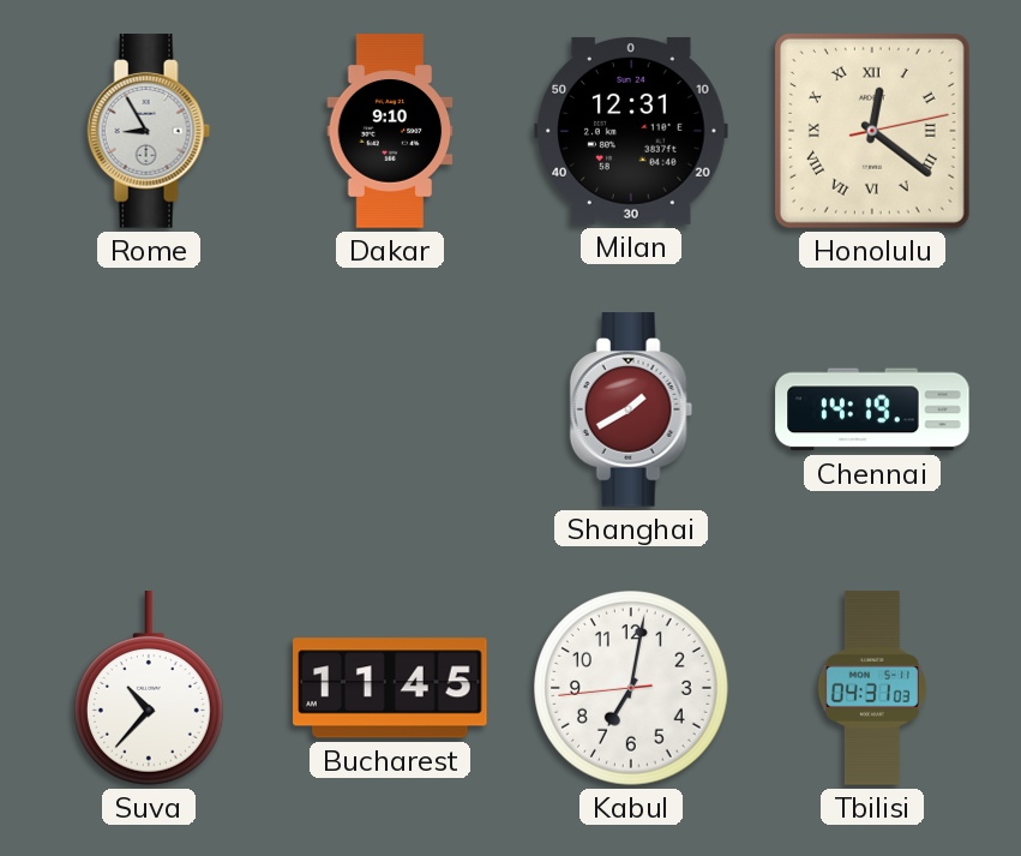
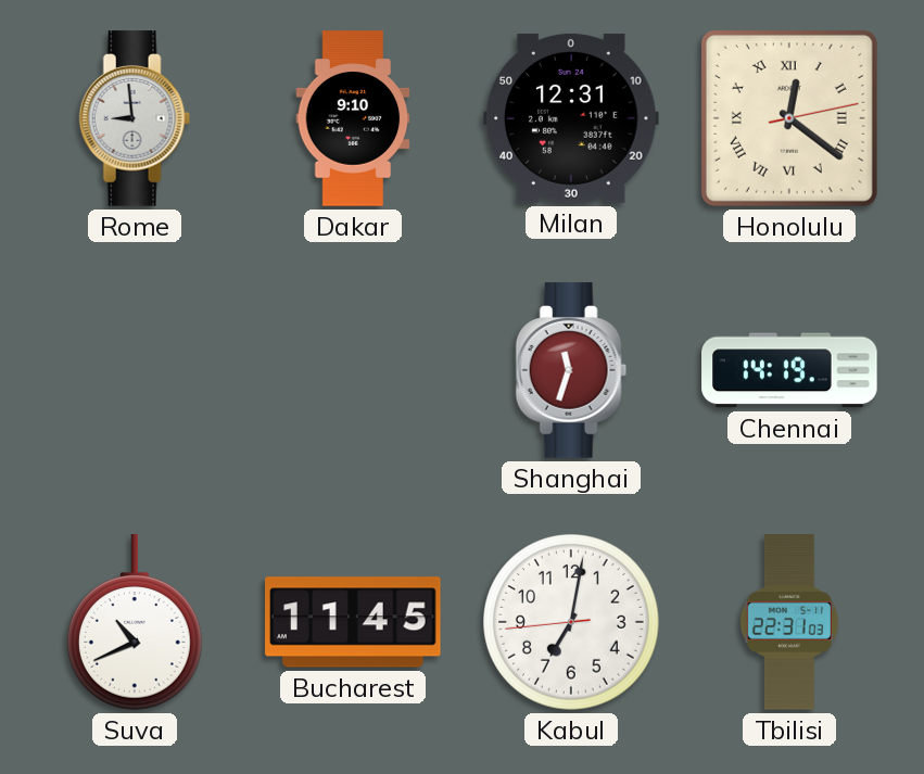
Rome: 8:55 -> 8:59
Shanghai: 1:40 -> 11:33
Suva: 10:37 -> 10:41
Tbilisi: 04:31 -> 22:31
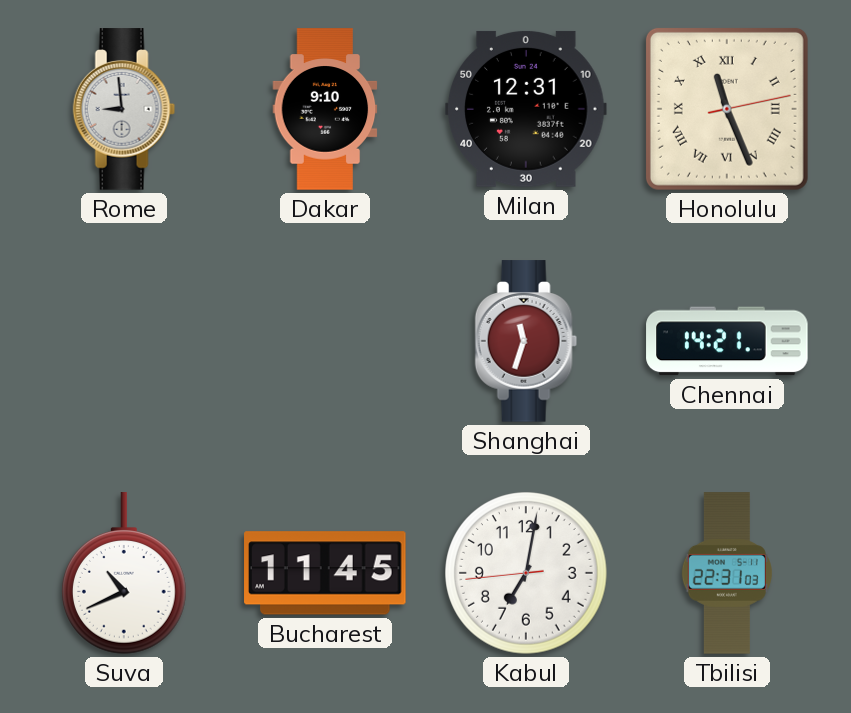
Honolulu: 12:21 -> 11:26
Chennai: 14:19 -> 14:21
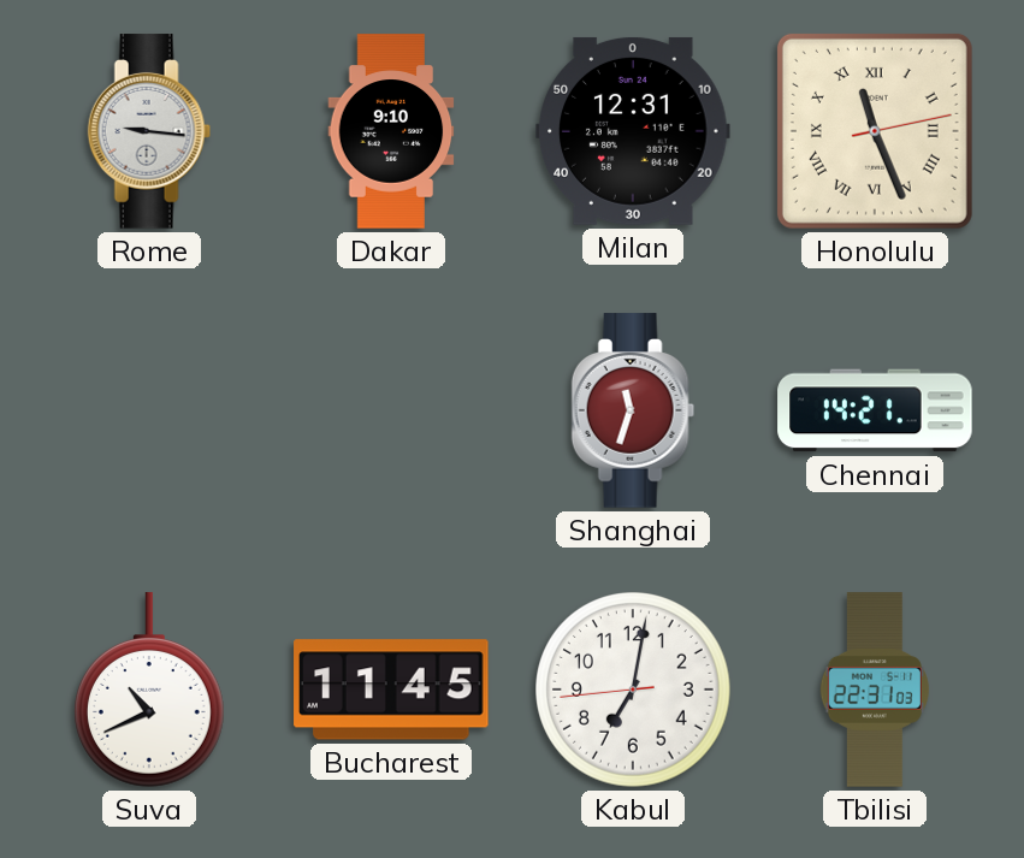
Rome: 8:59 -> 9:16
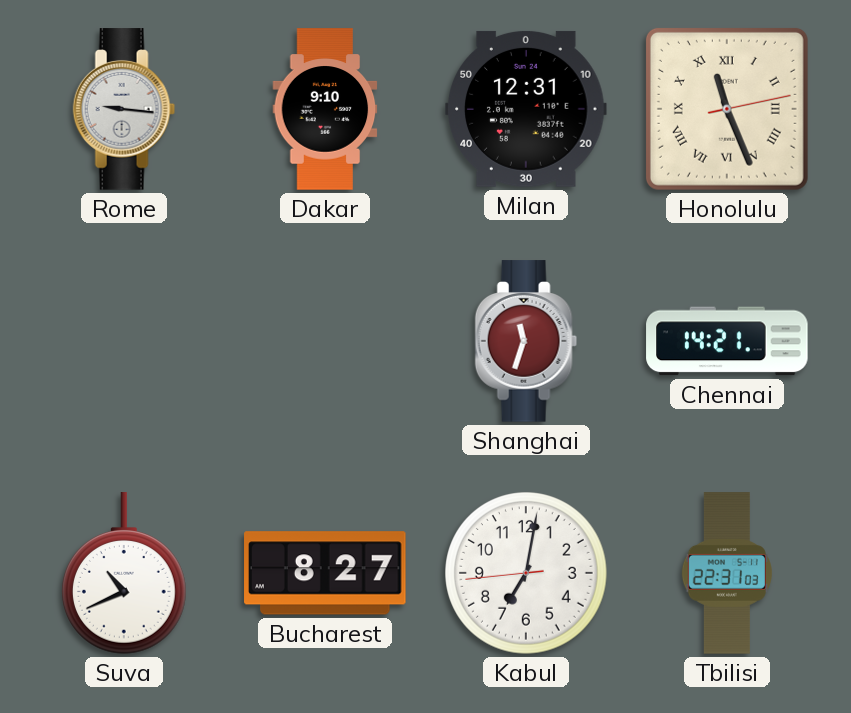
Bucharest: 11:45 -> 8:27
